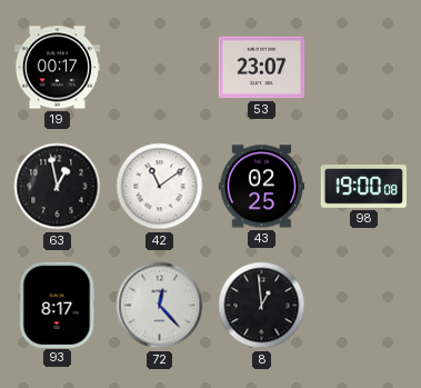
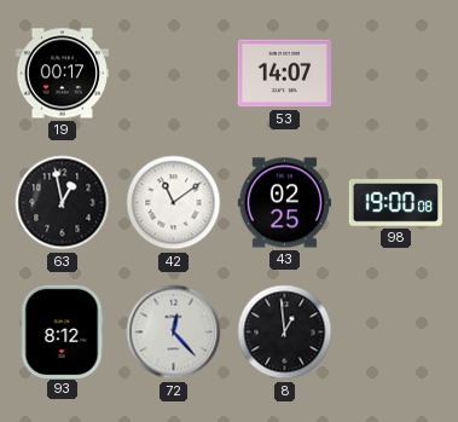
53: 23:07 -> 14:07
93: 8:17 -> 8:12
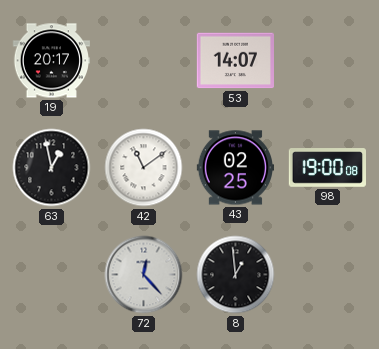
19: 00:17 -> 20:17
93: 8:12 -> none
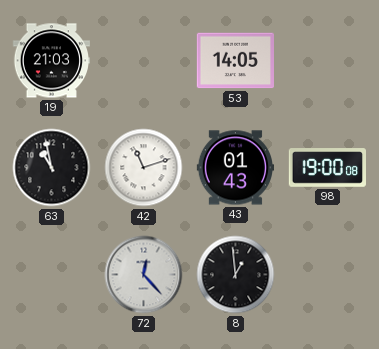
19: 20:17 -> 21:03
53: 14:07 -> 14:05
63: 12:58 -> 10:58
42: 11:09 -> 11:12
43: 02:25 -> 01:43
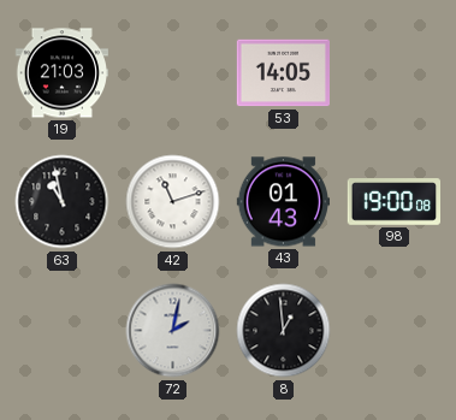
72: 12:23 -> 2:02
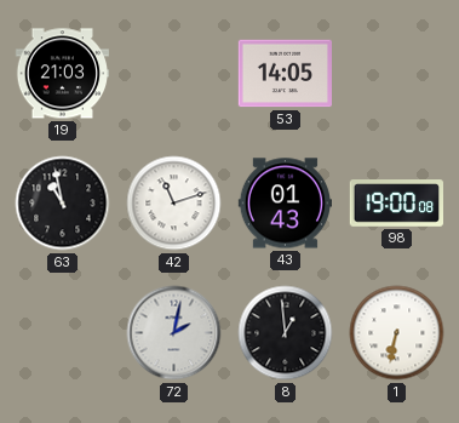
1: none -> 6:32
